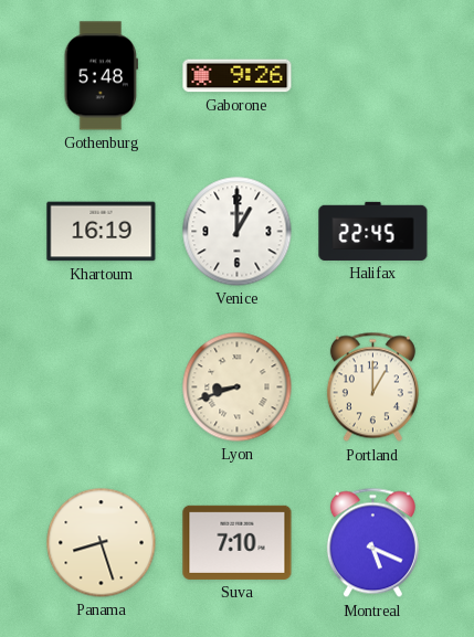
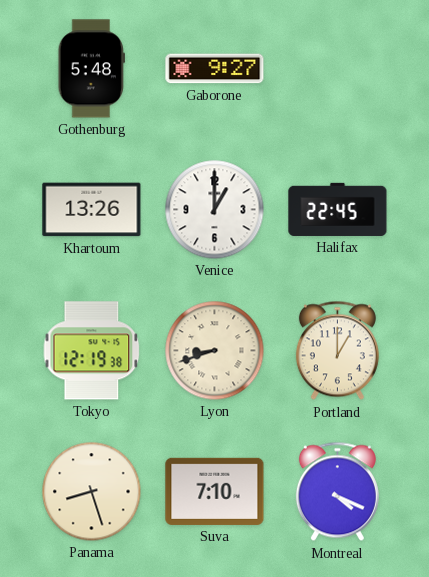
Gaborone: 9:26 -> 9:27
Khartoum: 16:19 -> 13:26
Tokyo: none -> 12:19
Montreal: 5:19 -> 4:19
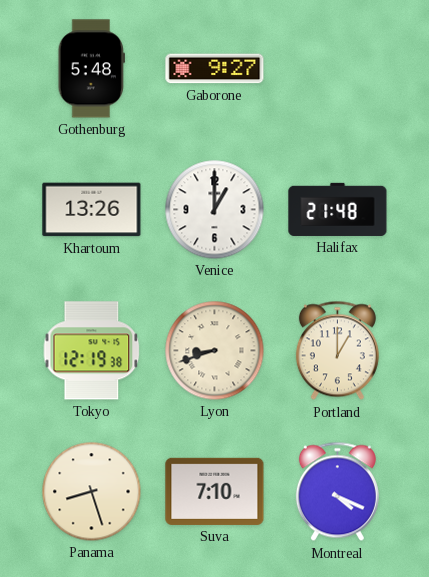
Halifax: 22:45 -> 21:48
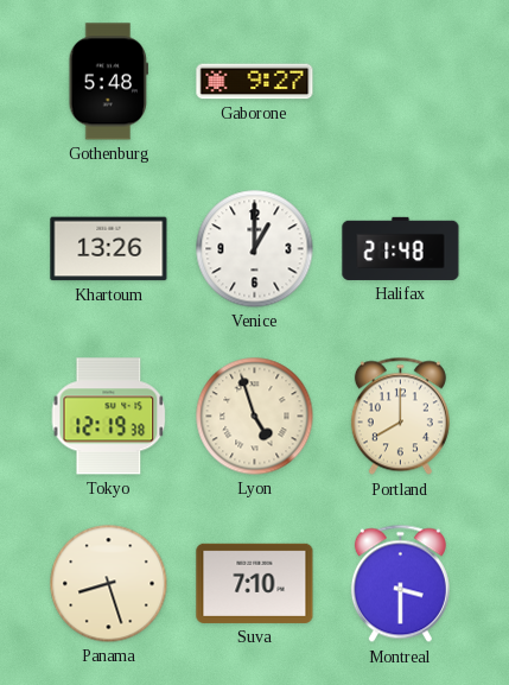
Lyon: 8:42 -> 4:57
Portland: 1:00 -> 8:00
Montreal: 4:19 -> 3:30
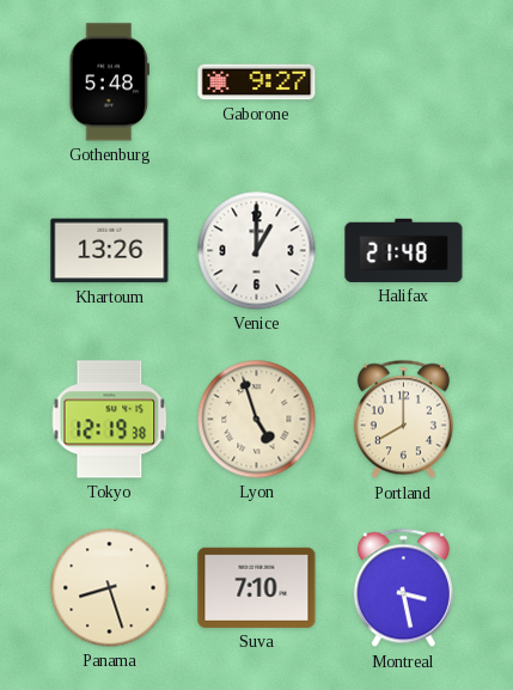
Montreal: 3:30 -> 3:28
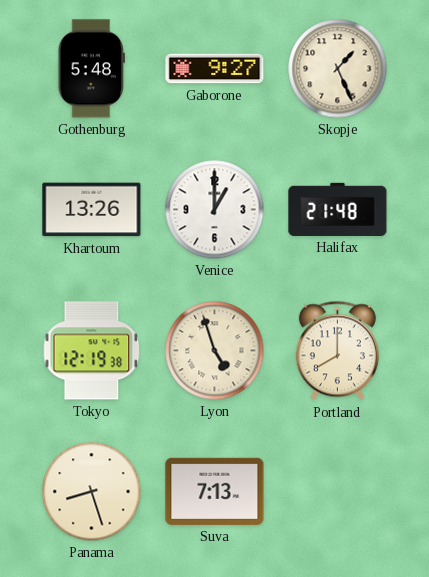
Skopje: none -> 1:26
Suva: 7:10 -> 7:13
Montreal: 3:28 -> none
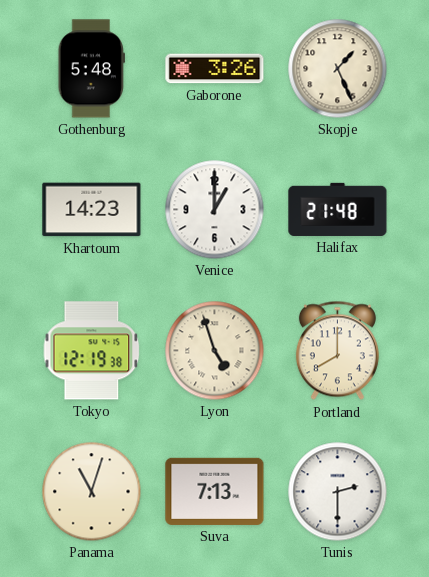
Gaborone: 9:27 -> 3:26
Khartoum: 13:26 -> 14:23
Panama: 8:27 -> 11:03
Tunis: none -> 2:30
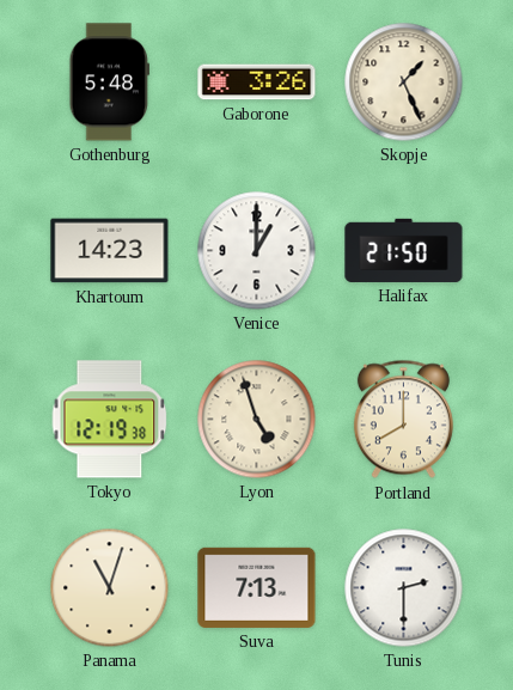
Halifax: 21:48 -> 21:50
